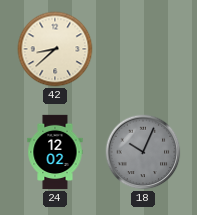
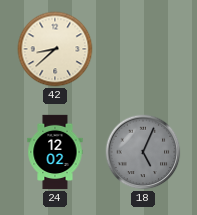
18: 10:04 -> 5:04
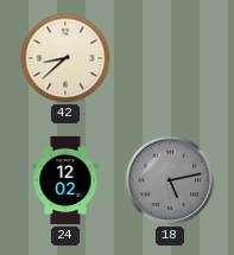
18: 5:04 -> 5:13
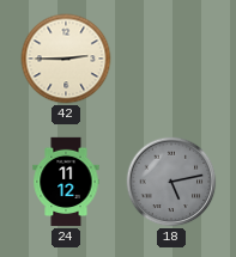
42: 8:38 -> 2:45
24: 12:02 -> 11:12
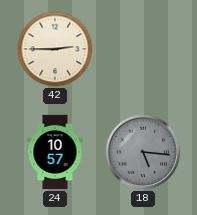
24: 11:12 -> 10:57
18: 5:13 -> 5:16
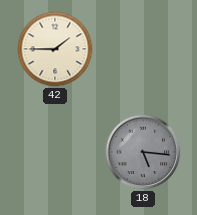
42: 2:45 -> 1:45
24: 10:57 -> none
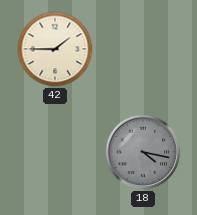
18: 5:16 -> 4:17
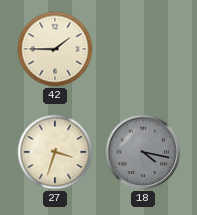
27: none -> 3:33
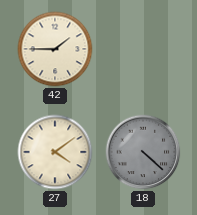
27: 3:33 -> 4:09
18: 4:17 -> 4:22
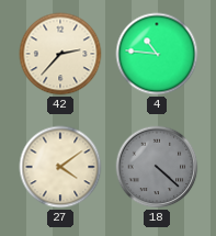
42: 1:45 -> 2:37
4: none -> 10:46
